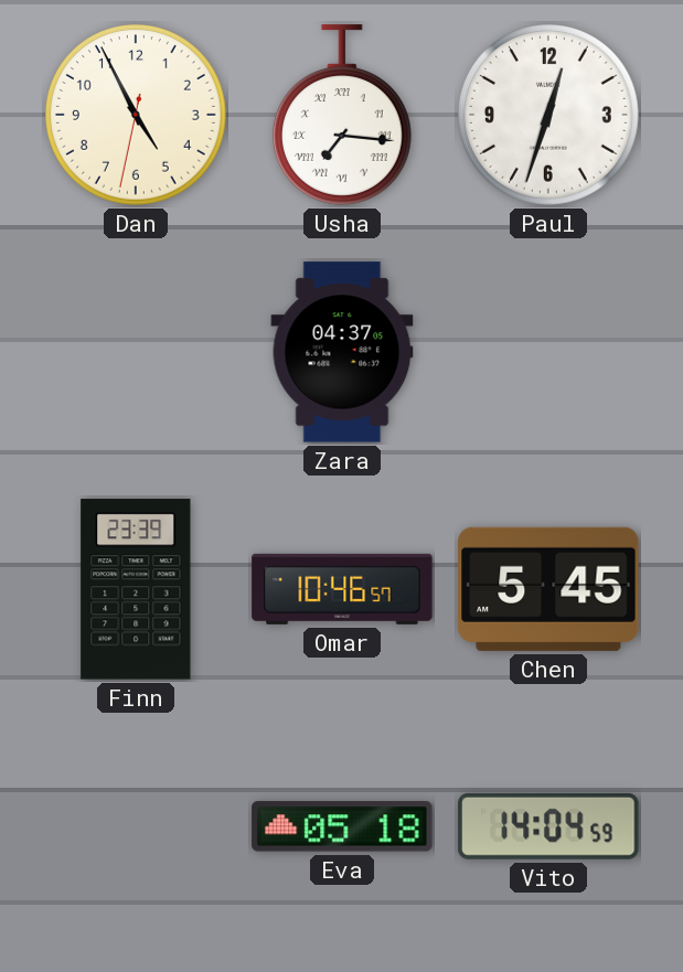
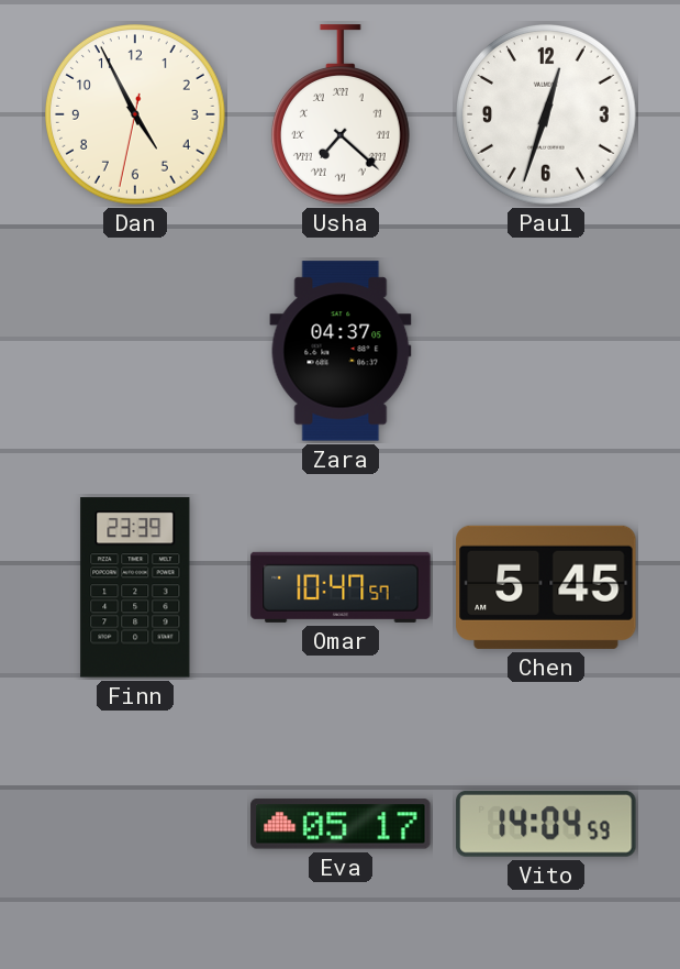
Usha: 7:16 -> 7:22
Omar: 10:46 -> 10:47
Eva: 05:18 -> 05:17
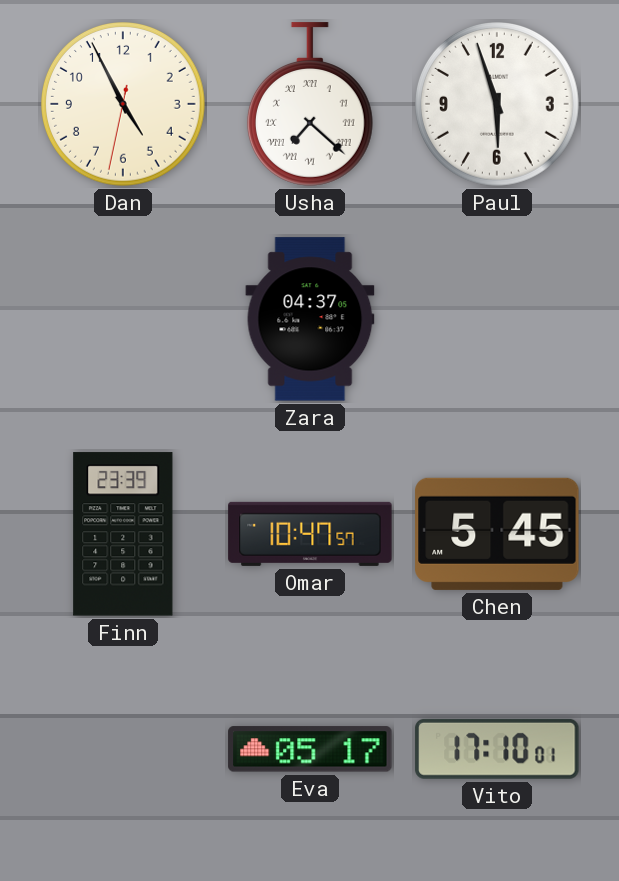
Paul: 12:33 -> 5:57
Vito: 14:04 -> 17:10
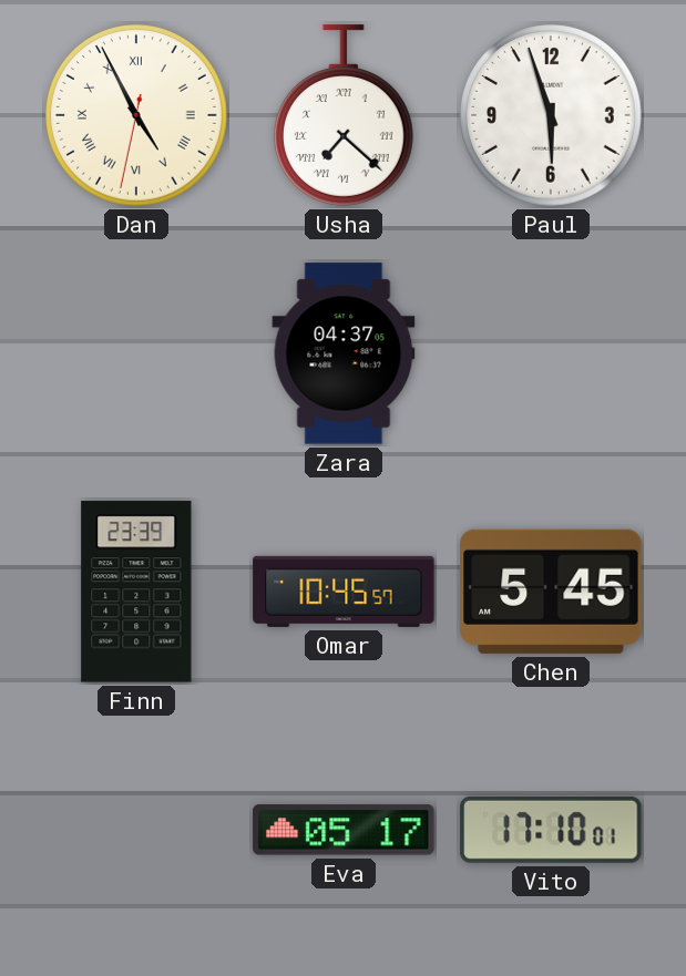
Dan numerals: Arabic -> Roman
Omar: 10:47 -> 10:45
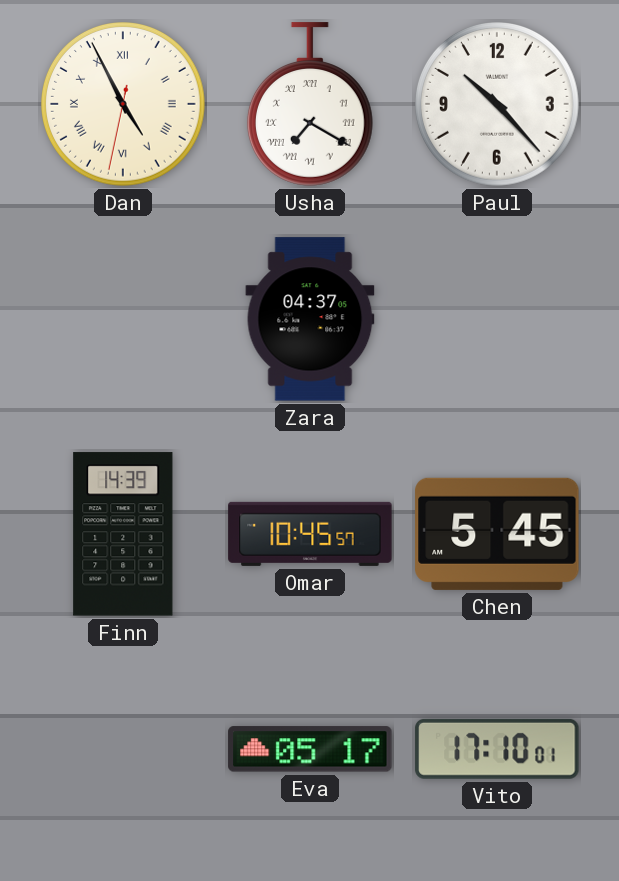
Usha: 7:22 -> 7:20
Paul: 5:57 -> 10:23
Finn: 23:39 -> 14:39
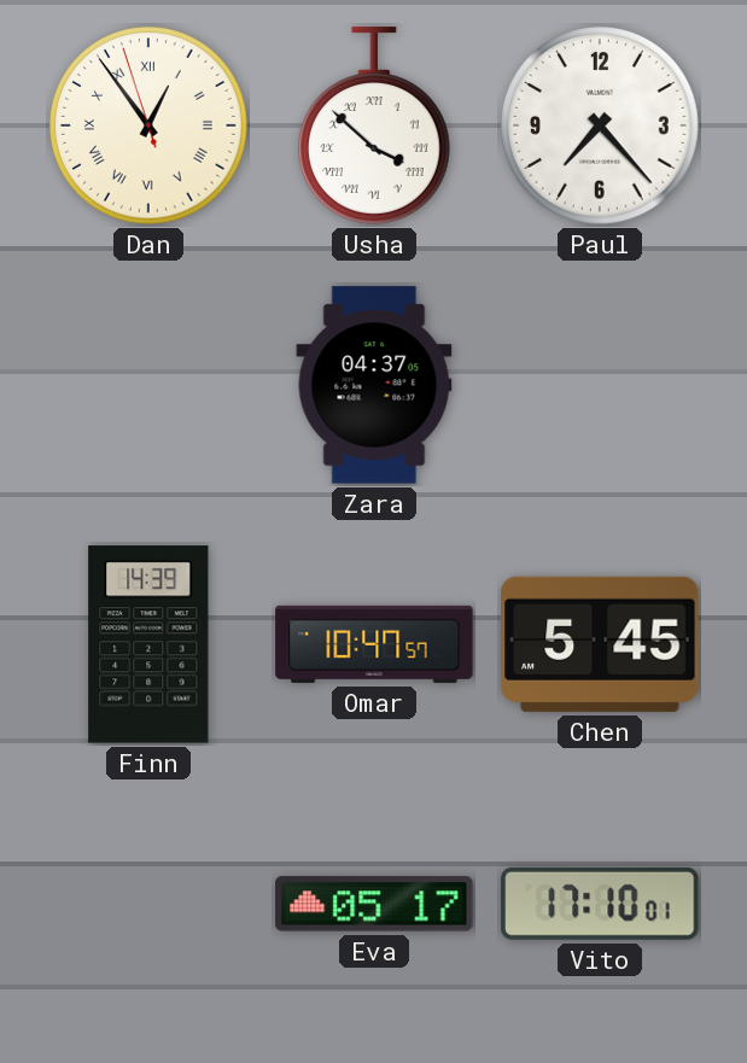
Dan: 4:55 -> 12:53
Usha: 7:20 -> 3:52
Paul: 10:23 -> 7:23
Omar: 10:45 -> 10:47
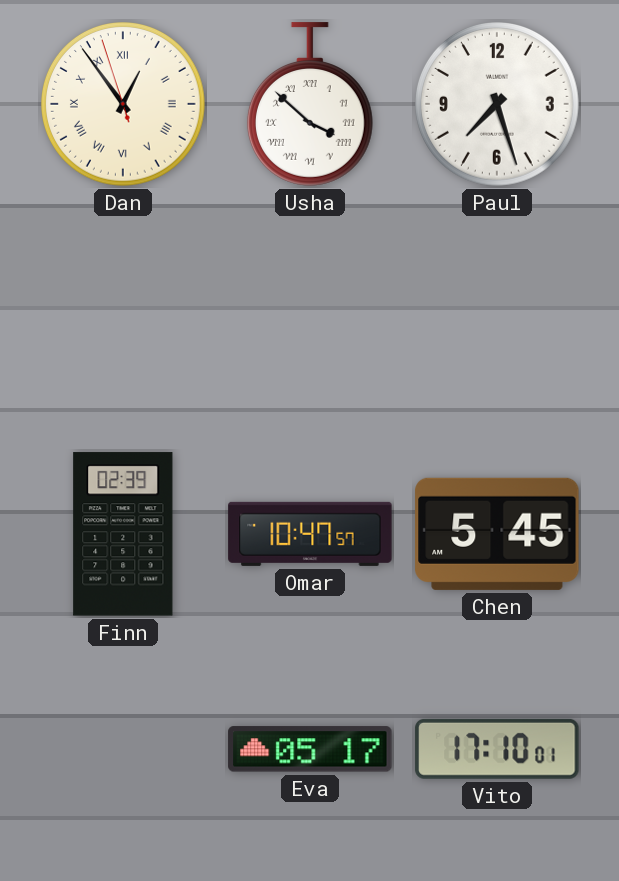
Paul: 7:23 -> 7:27
Zara: 04:37 -> none
Finn: 14:39 -> 02:39
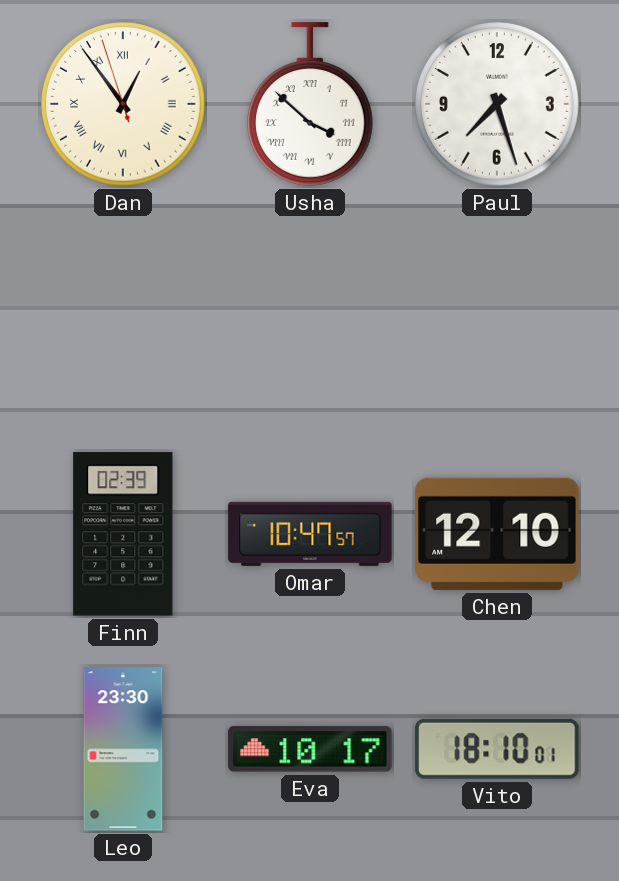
Chen: 5:45 -> 12:10
Leo: none -> 23:30
Eva: 05:17 -> 10:17
Vito: 17:10 -> 18:10
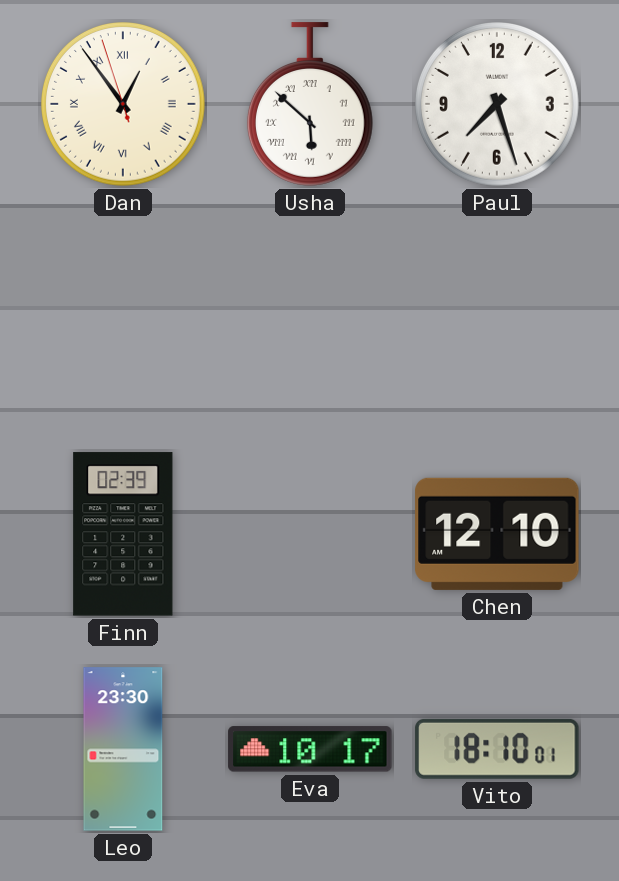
Usha: 3:52 -> 5:52
Omar: 10:47 -> none
